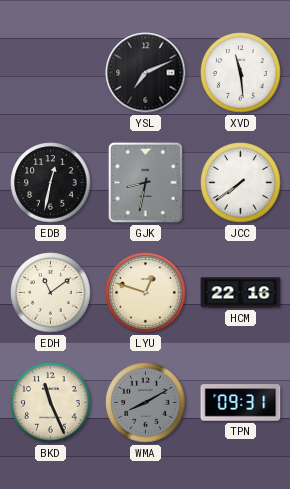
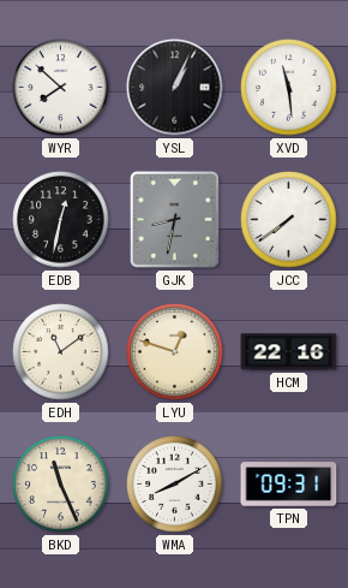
WYR: none -> 7:52
YSL: 7:11 -> 1:04
WMA dial: grey -> white
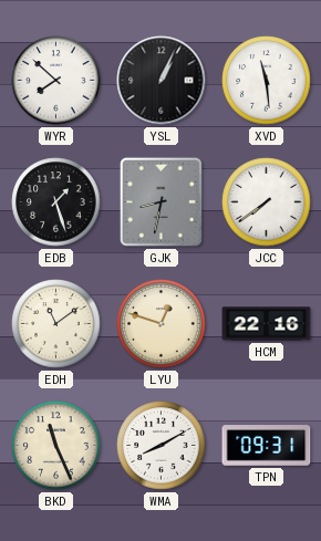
EDB: 12:32 -> 1:27
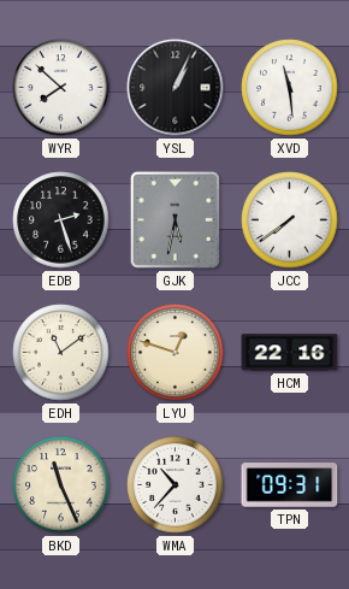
EDB: 1:27 -> 2:27
GJK: 8:32 -> 5:32
WMA: 8:10 -> 10:37
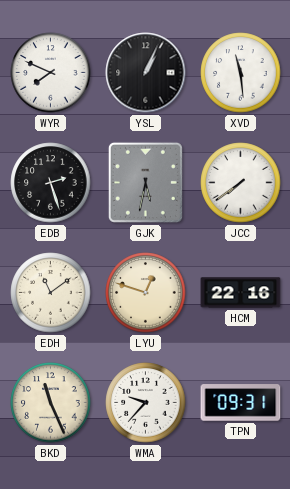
WYR: 7:52 -> 7:49
WMA: 10:37 -> 9:37
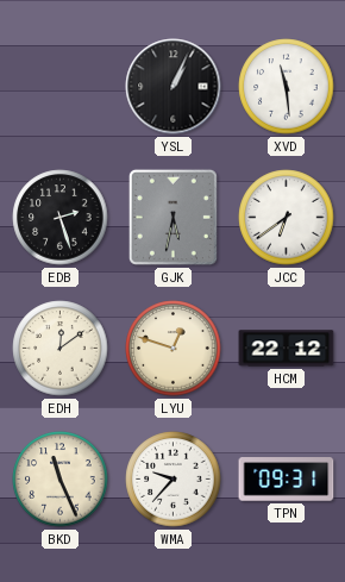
WYR: 7:49 -> none
JCC: 7:39 -> 6:39
EDH: 11:09 -> 12:09
HCM: 22:16 -> 22:12
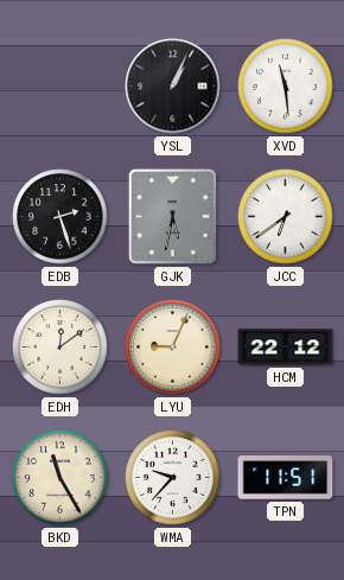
LYU: 12:48 -> 9:04
BKD: 11:26 -> 11:25
TPN: 09:31 -> 11:51
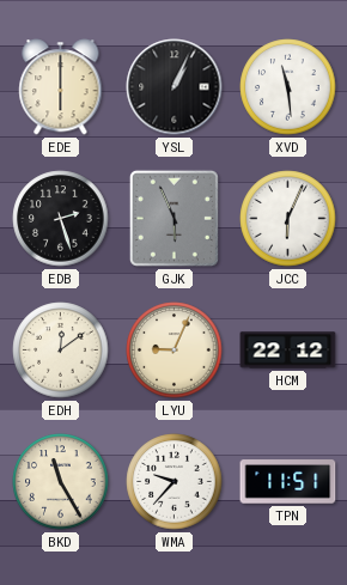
EDE: none -> 6:00
GJK: 5:32 -> 5:56
JCC: 6:39 -> 6:04
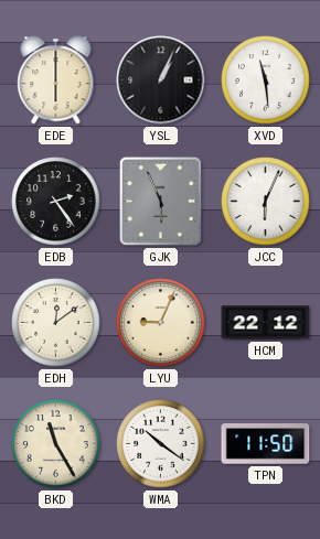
EDB: 2:27 -> 2:24
WMA: 9:37 -> 10:21
TPN: 11:51 -> 11:50
